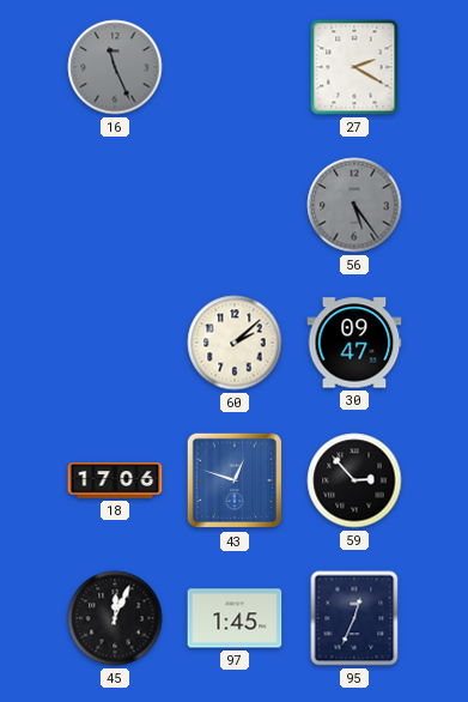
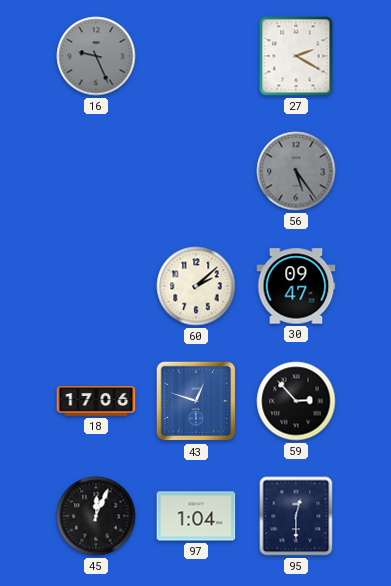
16: 11:26 -> 9:26
97: 1:45 -> 1:04
95: 12:34 -> 12:30
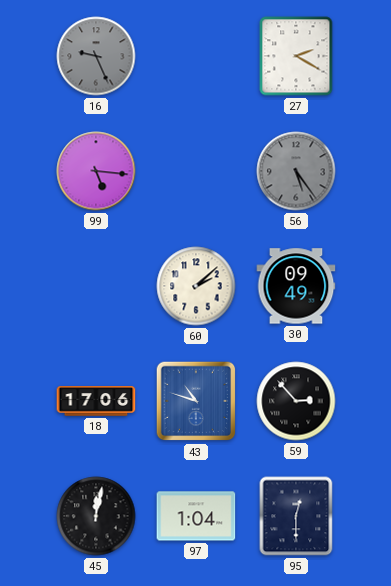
99: none -> 5:16
30: 09:47 -> 09:49
43: 12:48 -> 10:48
45: 12:04 -> 12:02
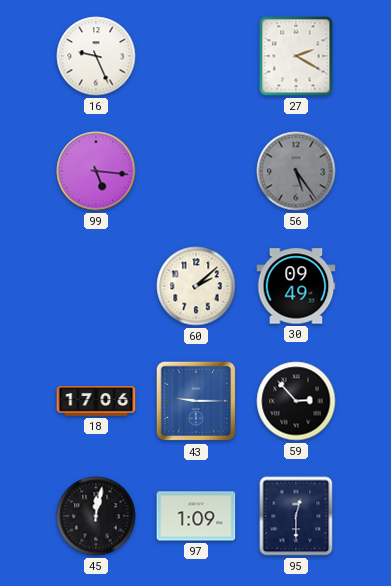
16 dial: grey -> white
43: 10:48 -> 9:15
97: 1:04 -> 1:09
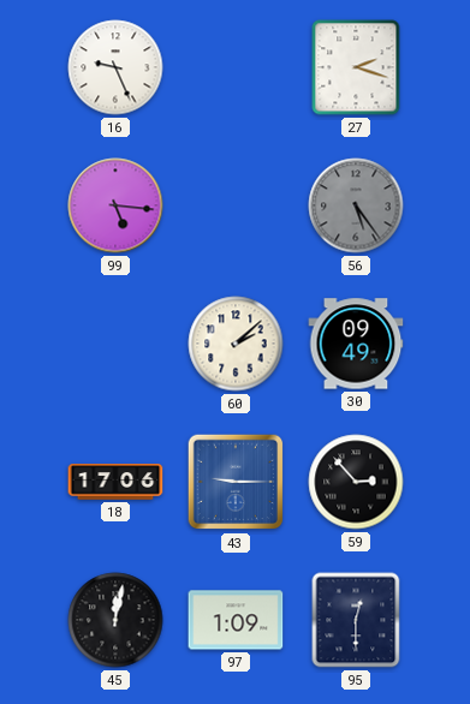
27: 2:20 -> 2:18
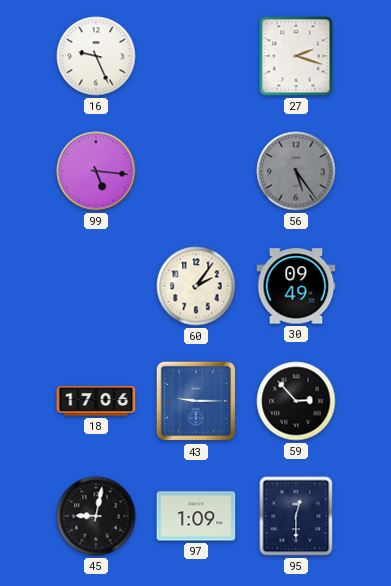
60: 2:08 -> 2:06
45: 12:02 -> 9:02
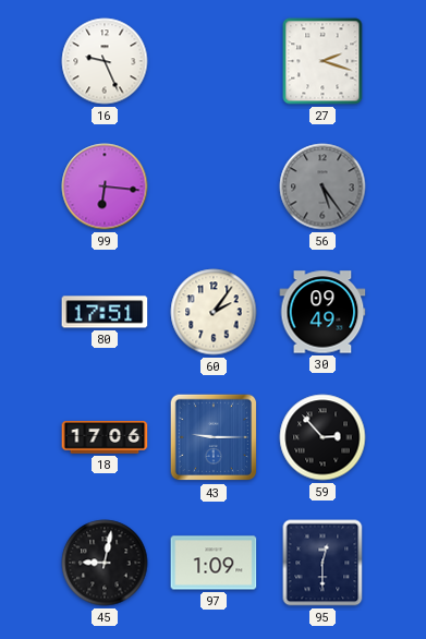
99: 5:16 -> 6:16
80: none -> 17:51
